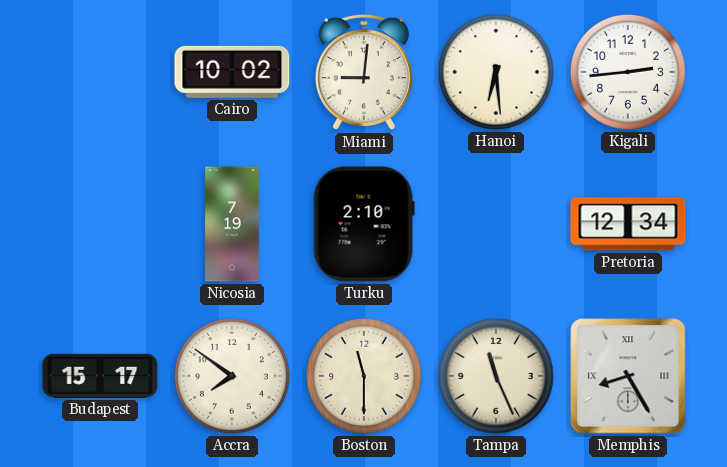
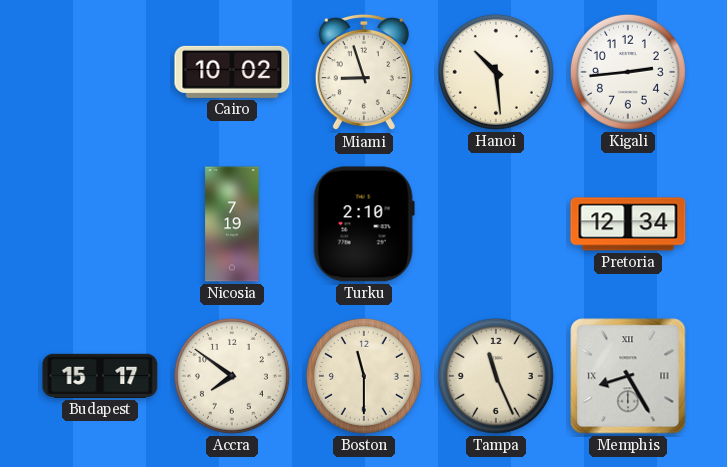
Miami: 9:01 -> 8:57
Hanoi: 6:29 -> 10:29
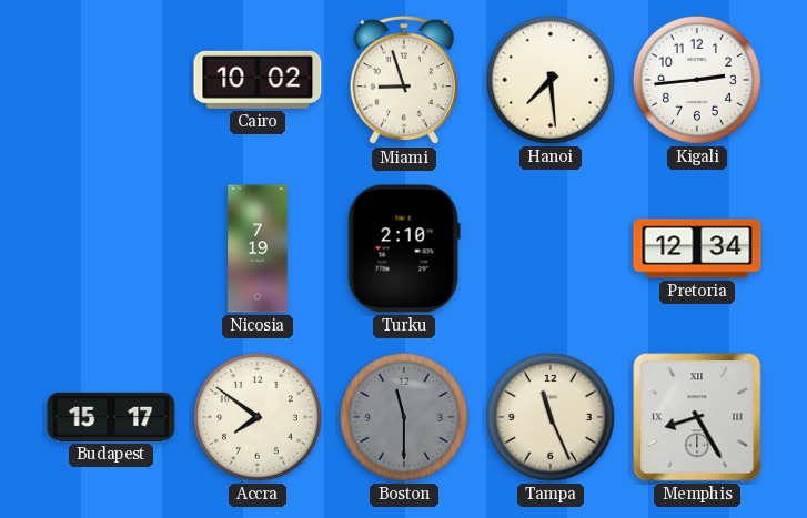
Hanoi: 10:29 -> 7:29
Boston dial: cream -> grey
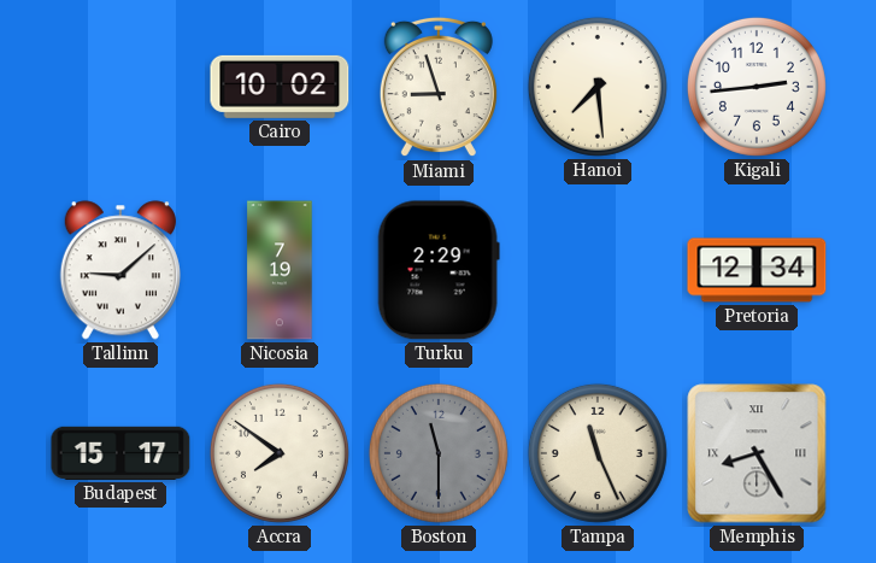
Tallinn: none -> 9:08
Turku: 2:10 -> 2:29
